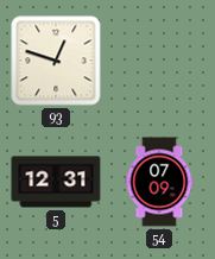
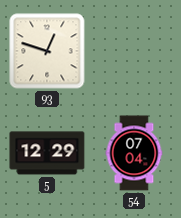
5: 12:31 -> 12:29
54: 07:09 -> 07:04
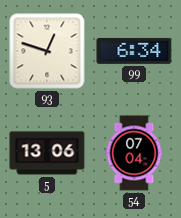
99: none -> 6:34
5: 12:29 -> 13:06
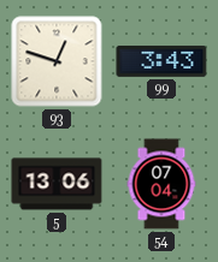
99: 6:34 -> 3:43
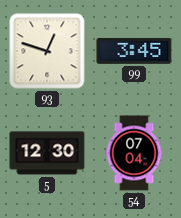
99: 3:43 -> 3:45
5: 13:06 -> 12:30
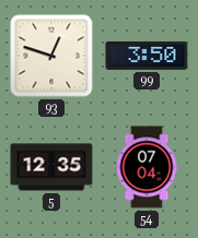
99: 3:45 -> 3:50
5: 12:30 -> 12:35
